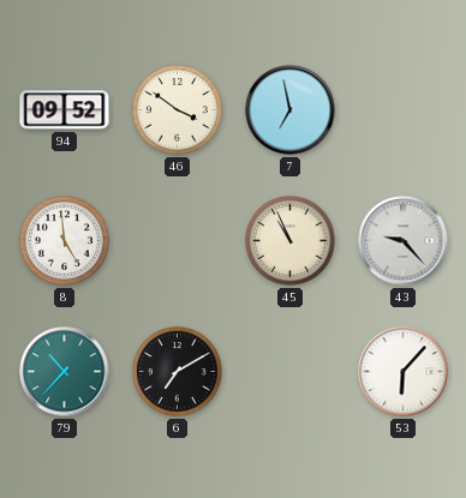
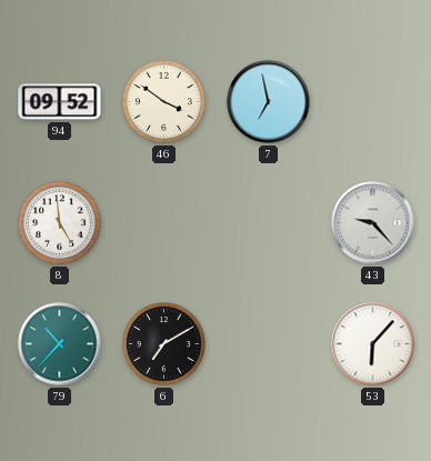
45: 10:56 -> none
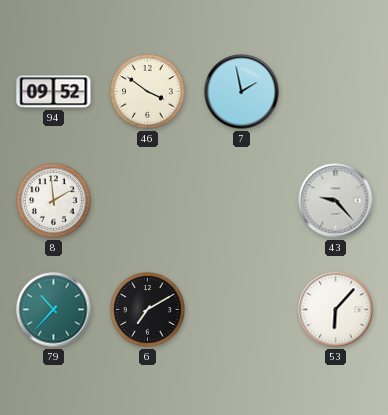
7: 6:58 -> 1:58
8: 4:59 -> 1:59
